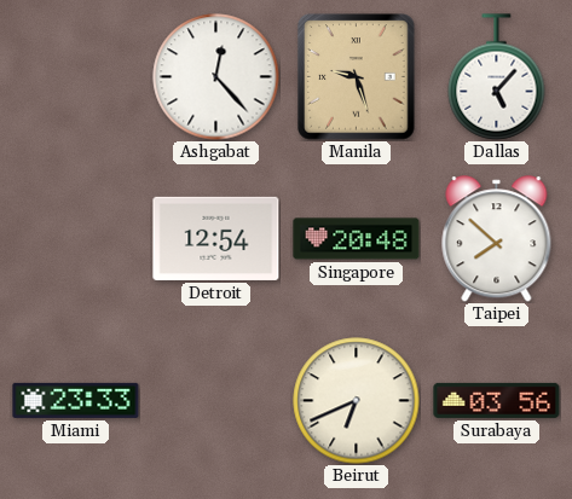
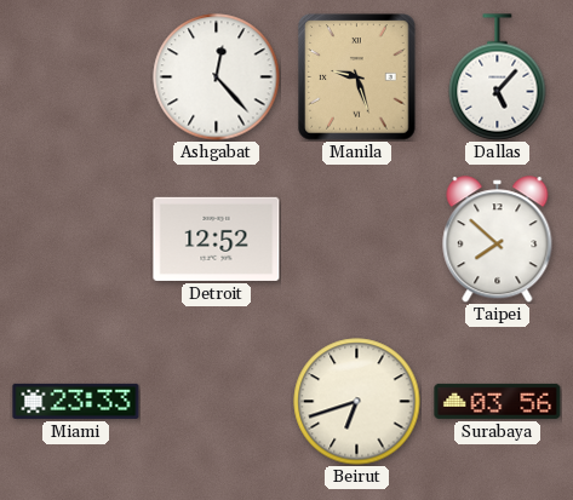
Detroit: 12:54 -> 12:52
Singapore: 20:48 -> none
Beirut: 6:41 -> 6:42
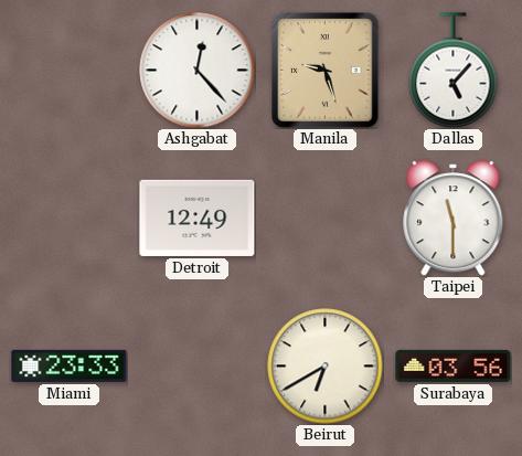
Detroit: 12:52 -> 12:49
Taipei: 7:52 -> 11:30
Beirut: 6:42 -> 6:40
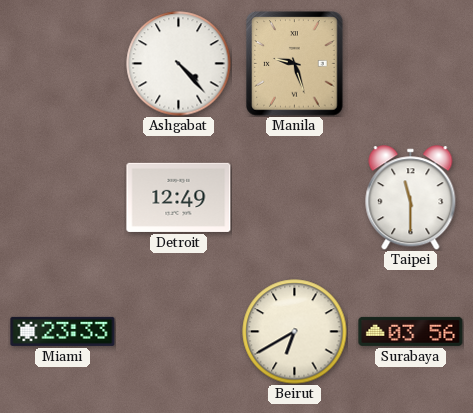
Ashgabat: 12:23 -> 4:23
Dallas: 5:07 -> none
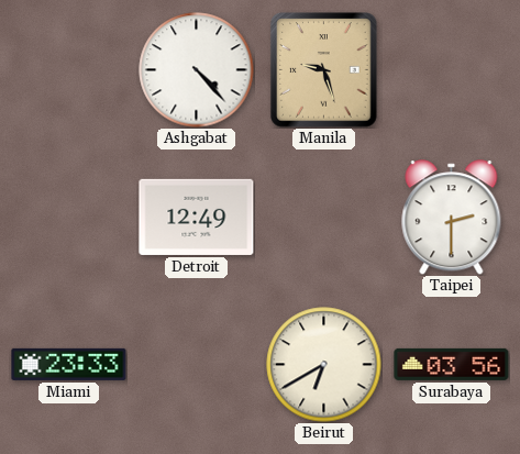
Taipei: 11:30 -> 2:30
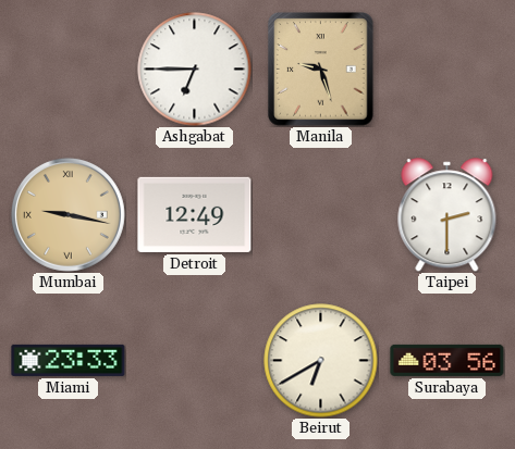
Ashgabat: 4:23 -> 6:45
Mumbai: none -> 9:17
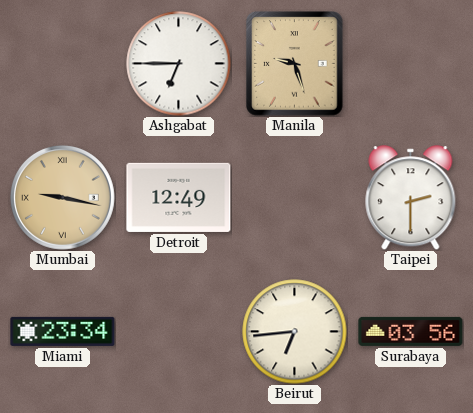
Miami: 23:33 -> 23:34
Beirut: 6:40 -> 6:44
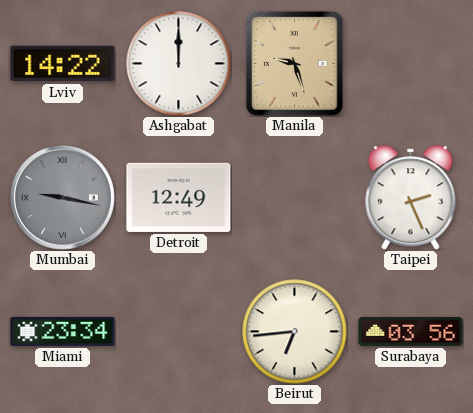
Lviv: none -> 14:22
Ashgabat: 6:45 -> 12:00
Mumbai dial: champagne -> grey
Taipei: 2:30 -> 2:26
